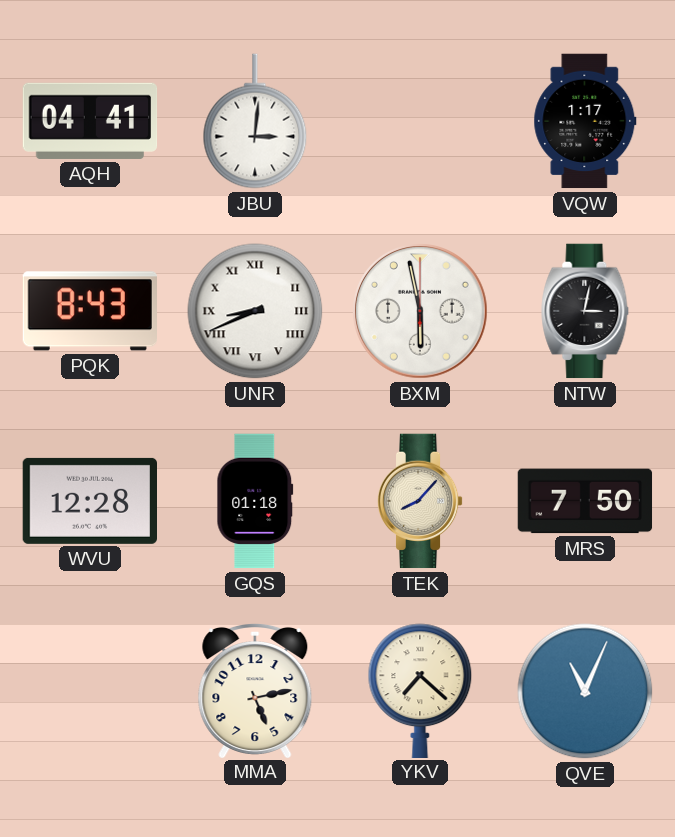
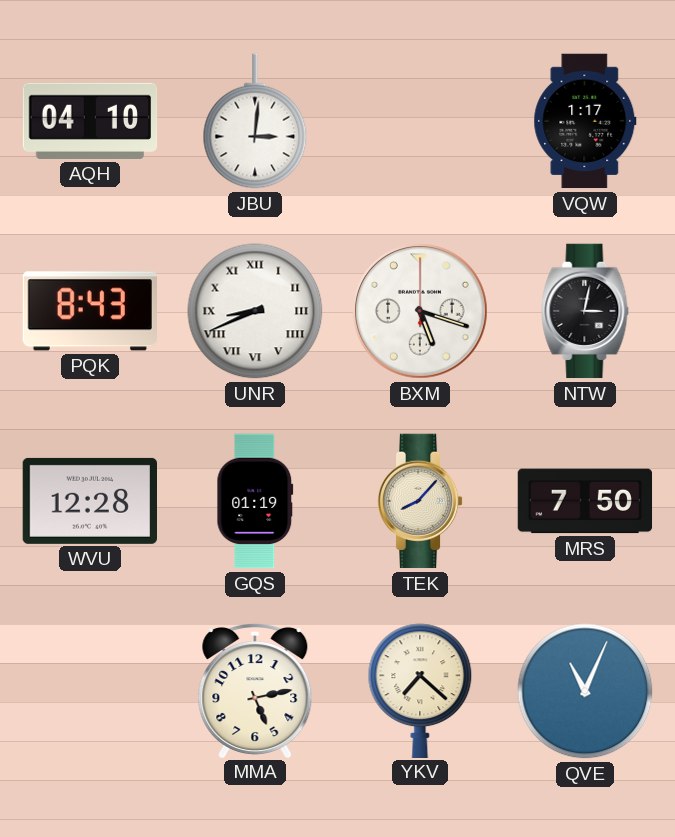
AQH: 04:41 -> 04:10
BXM: 5:58 -> 5:18
GQS: 01:18 -> 01:19
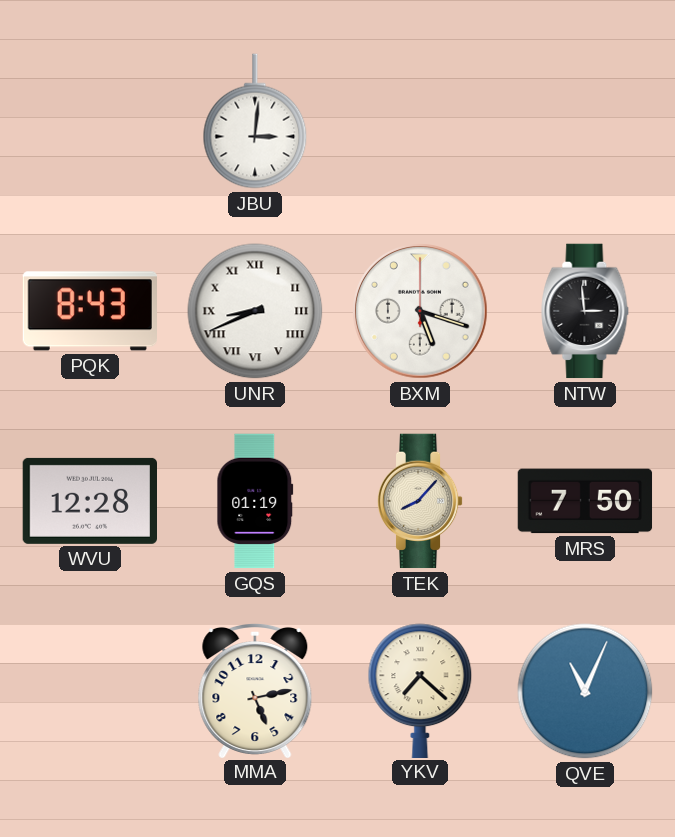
AQH: 04:10 -> none
VQW: 1:17 -> none
NTW: 3:02 -> 2:59
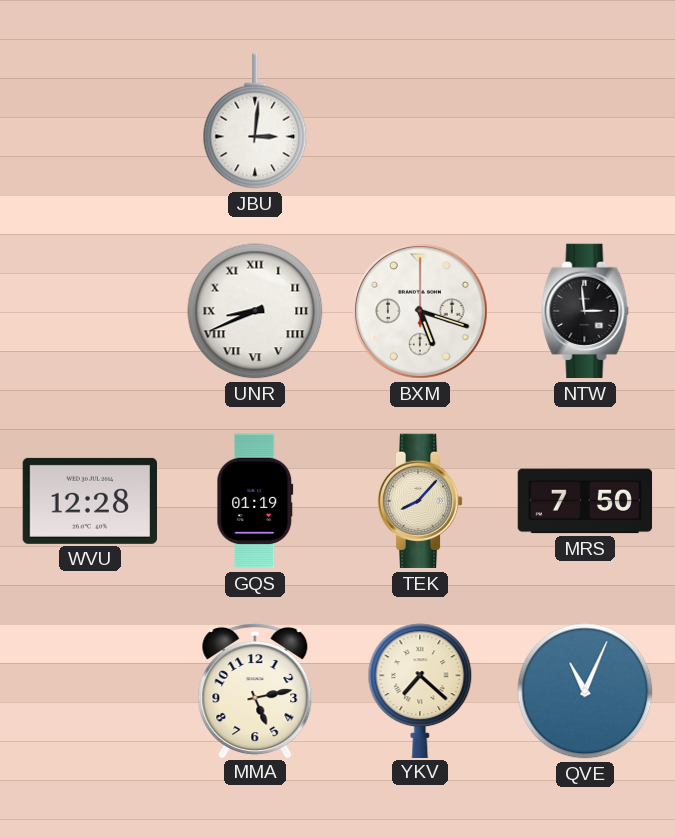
PQK: 8:43 -> none
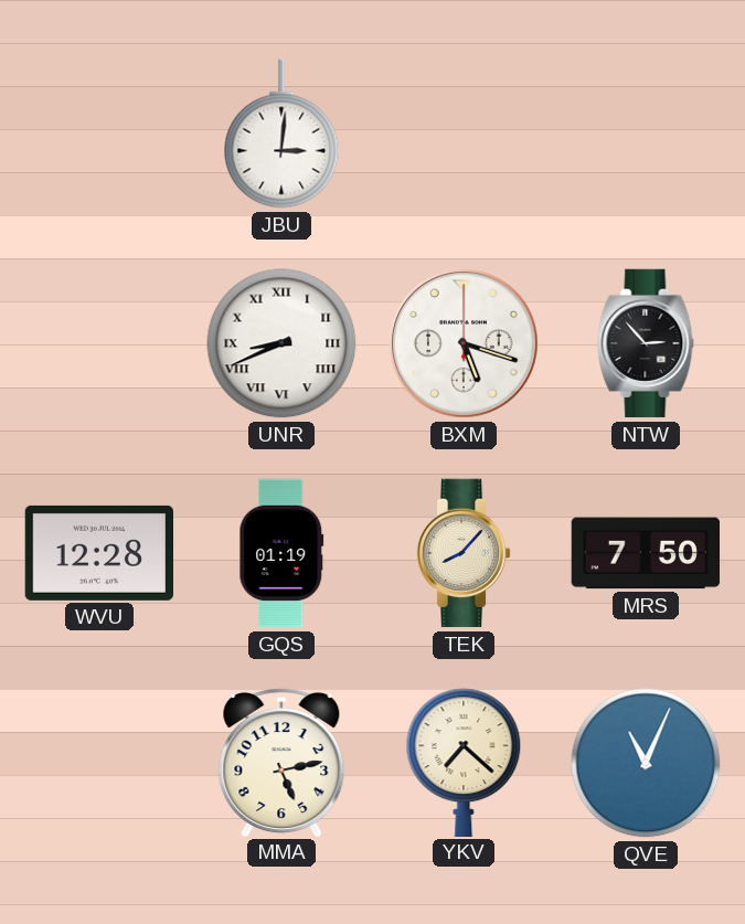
NTW: 2:59 -> 2:53
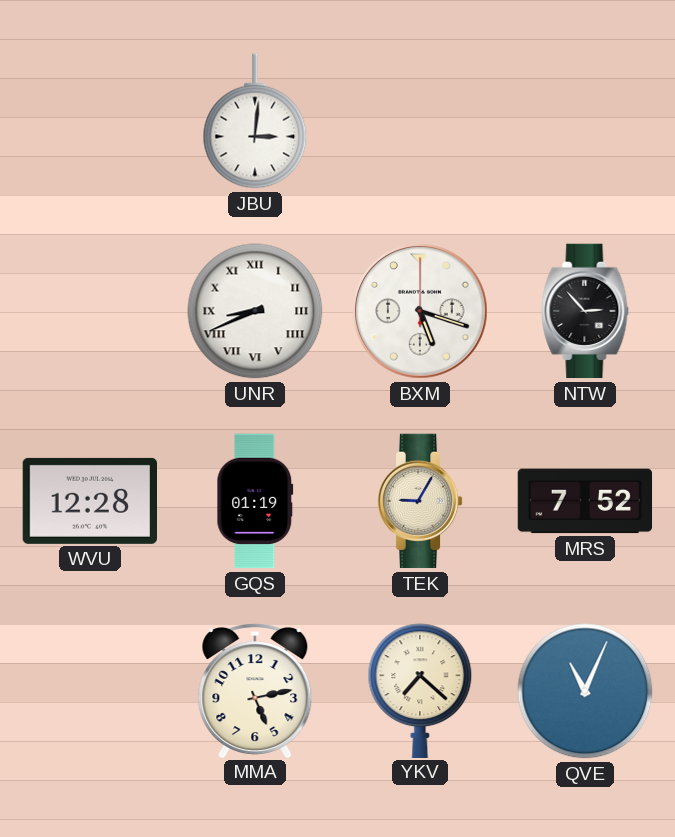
TEK: 8:07 -> 9:05
MRS: 7:50 -> 7:52
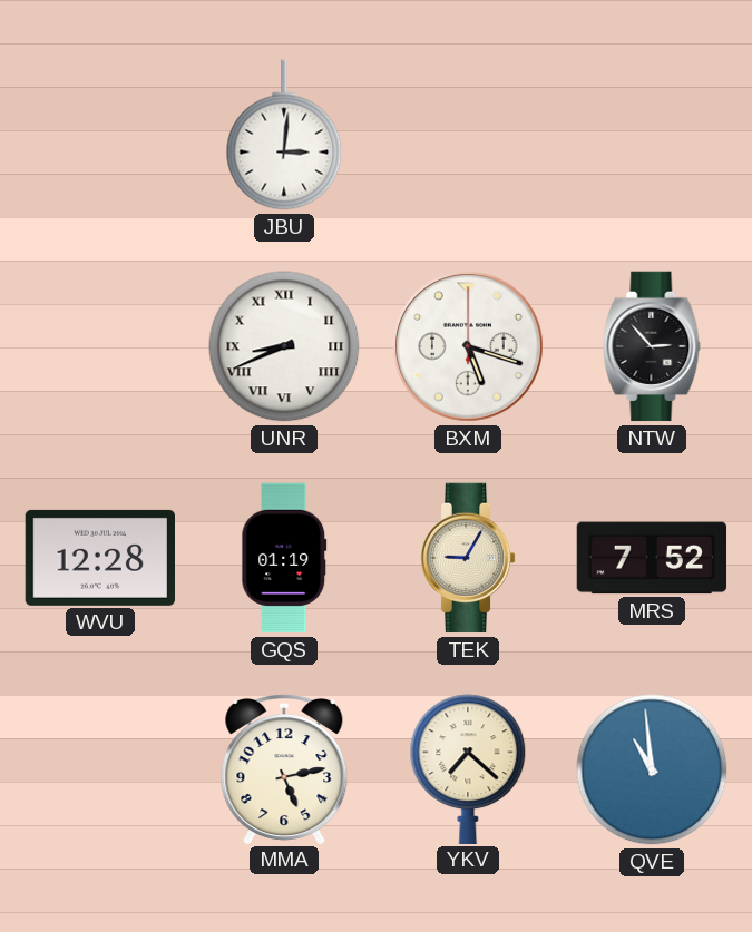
QVE: 11:04 -> 10:59
